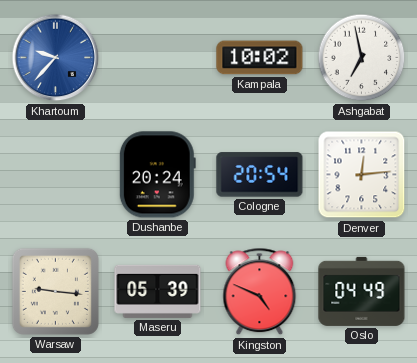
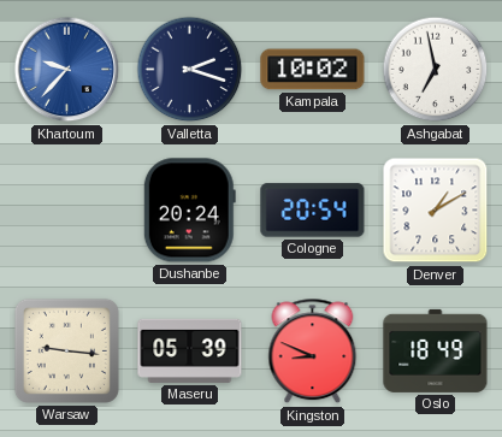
Valletta: none -> 2:18
Denver: 12:14 -> 1:10
Kingston: 4:49 -> 8:49
Oslo: 04:49 -> 18:49
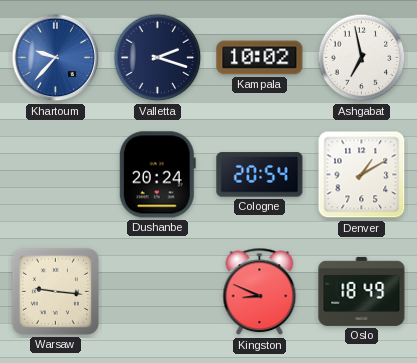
Maseru: 05:39 -> none
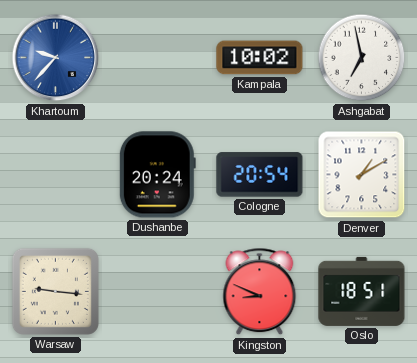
Valletta: 2:18 -> none
Oslo: 18:49 -> 18:51
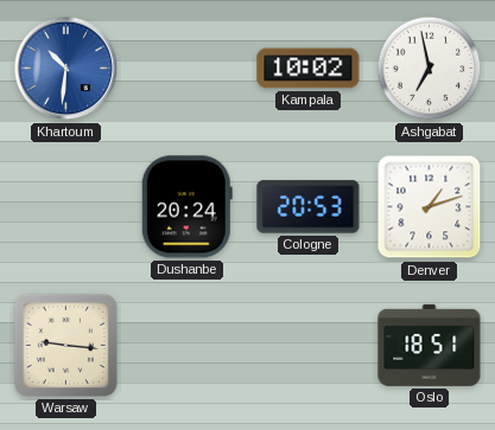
Khartoum: 9:37 -> 10:31
Cologne: 20:54 -> 20:53
Denver: 1:10 -> 1:12
Kingston: 8:49 -> none
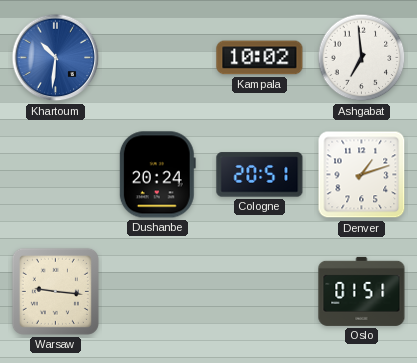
Ashgabat: 6:58 -> 6:59
Cologne: 20:53 -> 20:51
Oslo: 18:51 -> 01:51
